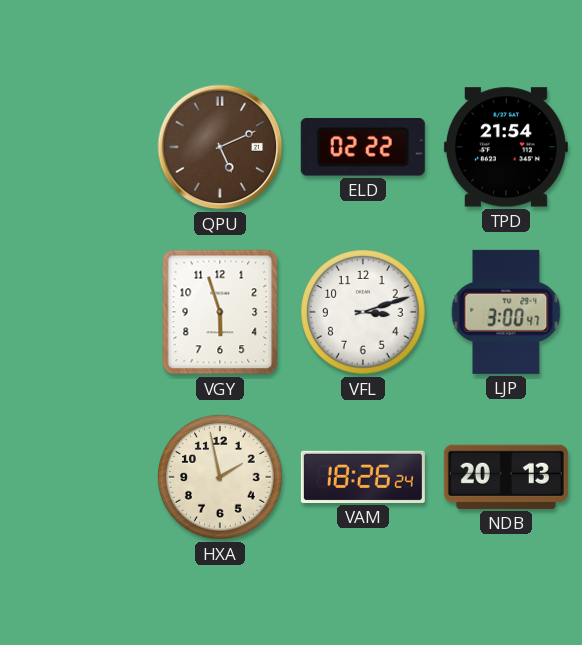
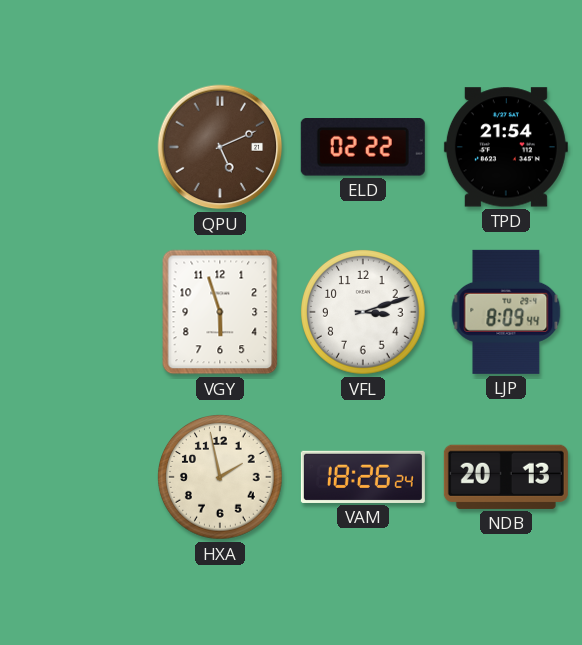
LJP: 3:00 -> 8:09
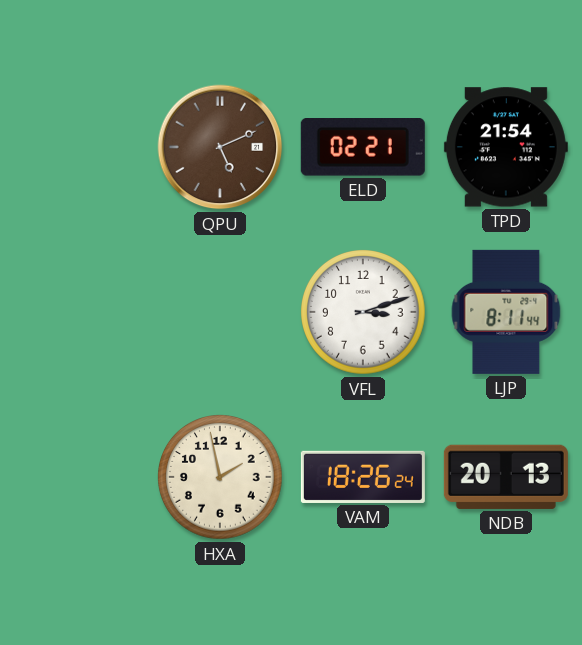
ELD: 02:22 -> 02:21
VGY: 5:57 -> none
LJP: 8:09 -> 8:11
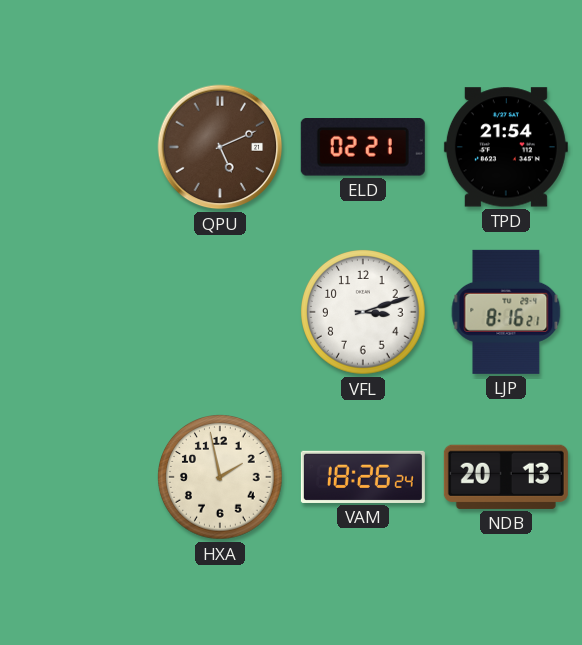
LJP: 8:11 -> 8:16
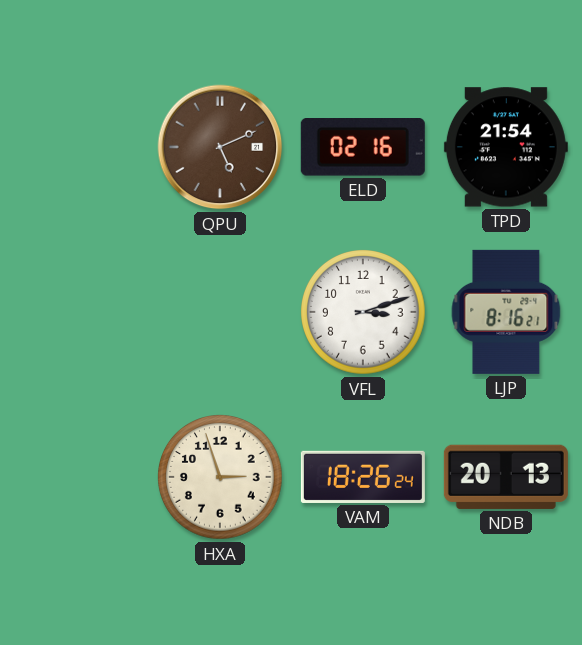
ELD: 02:21 -> 02:16
HXA: 1:58 -> 2:57
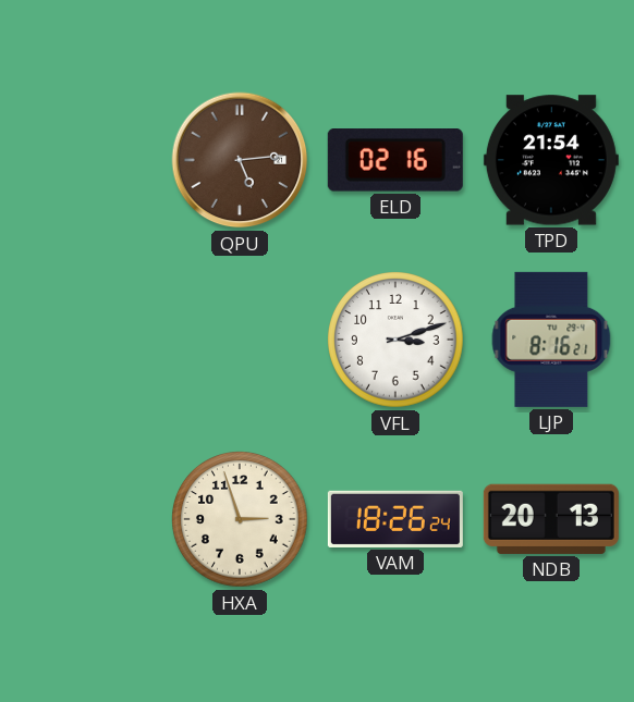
QPU: 5:11 -> 5:14
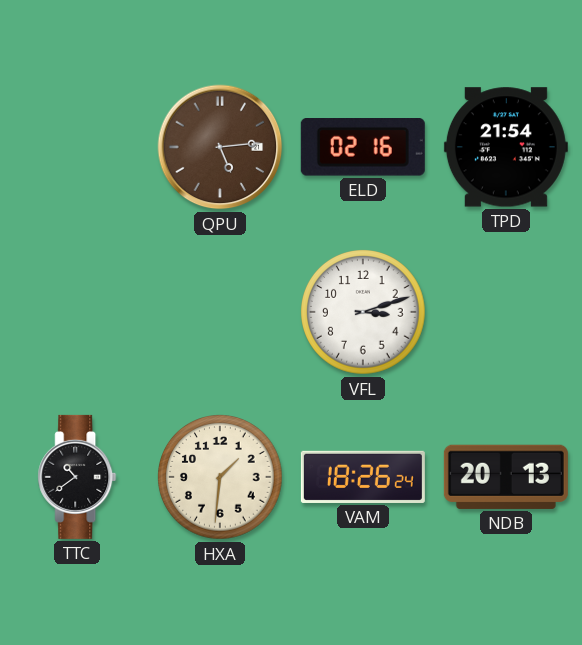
LJP: 8:16 -> none
TTC: none -> 10:39
HXA: 2:57 -> 1:31
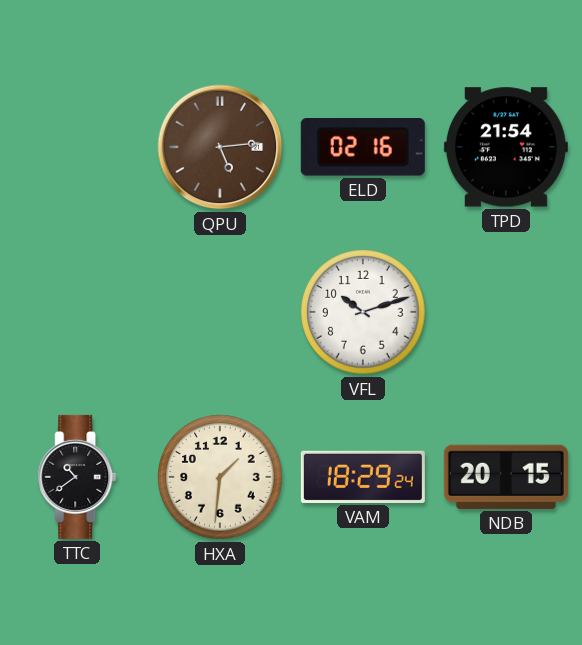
VFL: 3:12 -> 10:12
VAM: 18:26 -> 18:29
NDB: 20:13 -> 20:15
